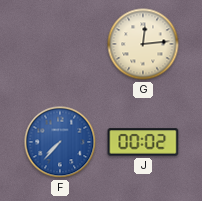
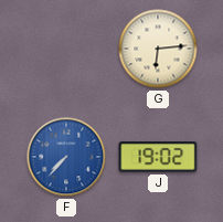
G: 12:14 -> 6:14
J: 00:02 -> 19:02
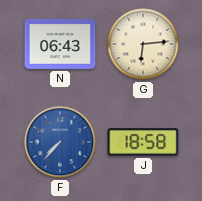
N: none -> 06:43
J: 19:02 -> 18:58
